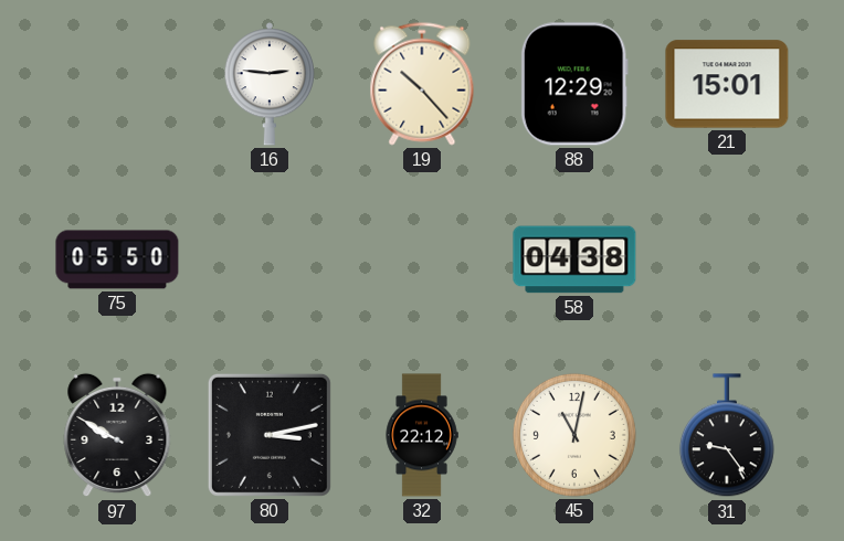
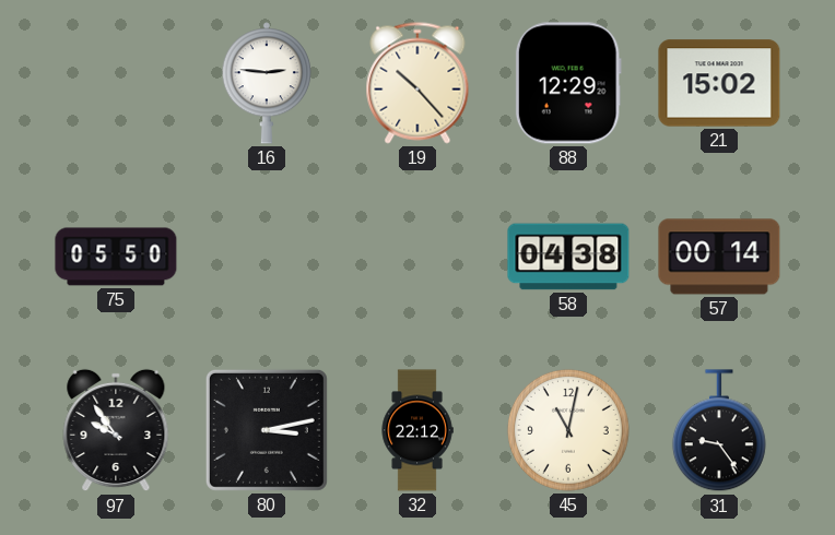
21: 15:01 -> 15:02
57: none -> 00:14
97: 9:50 -> 9:54
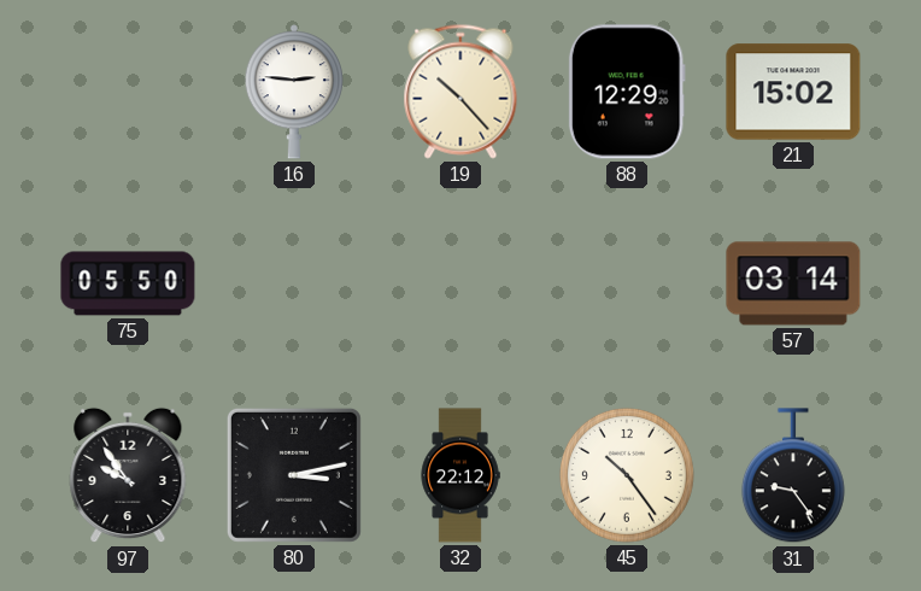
58: 04:38 -> none
57: 00:14 -> 03:14
45: 11:02 -> 10:24
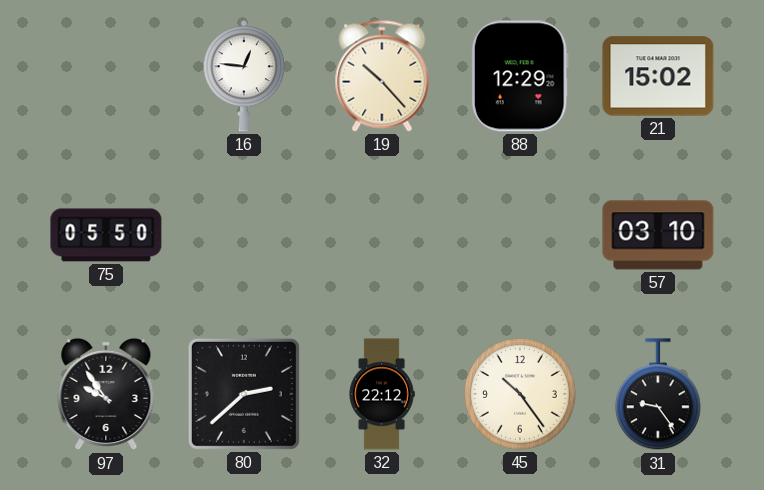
16: 2:46 -> 12:46
57: 03:14 -> 03:10
80: 3:13 -> 2:38
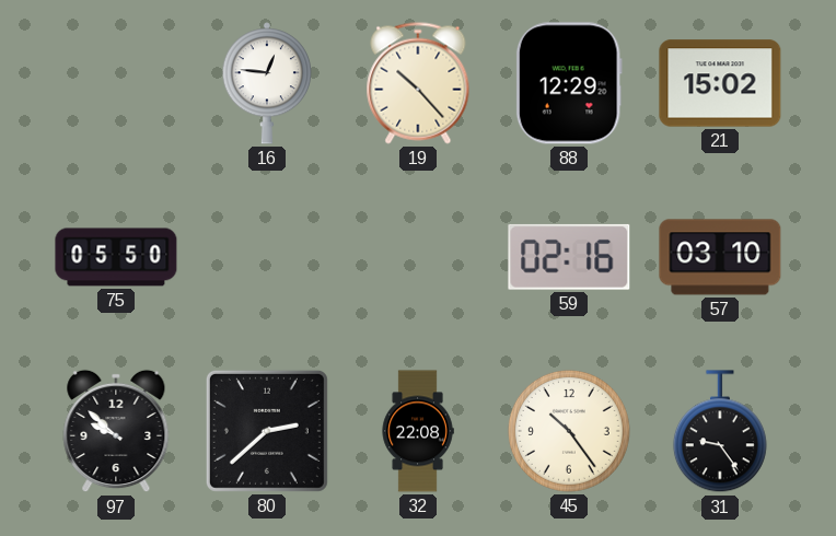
59: none -> 02:16
97: 9:54 -> 9:52
32: 22:12 -> 22:08
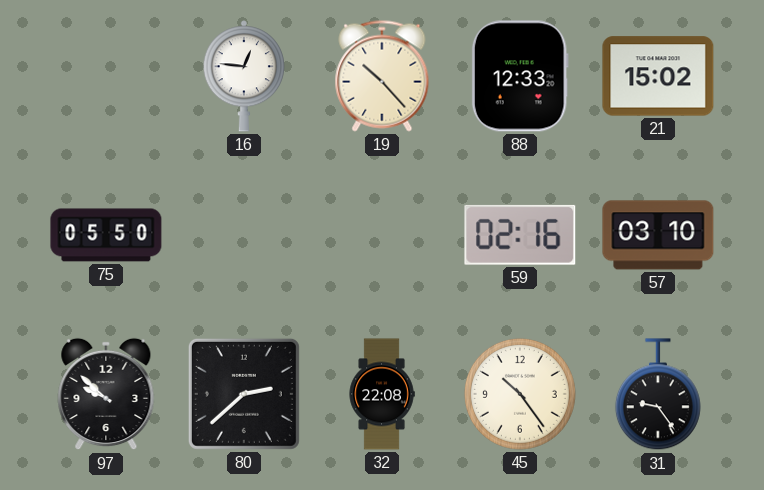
88: 12:29 -> 12:33
